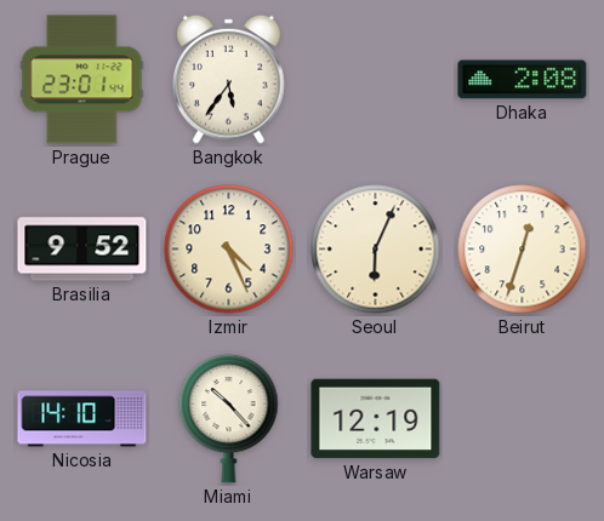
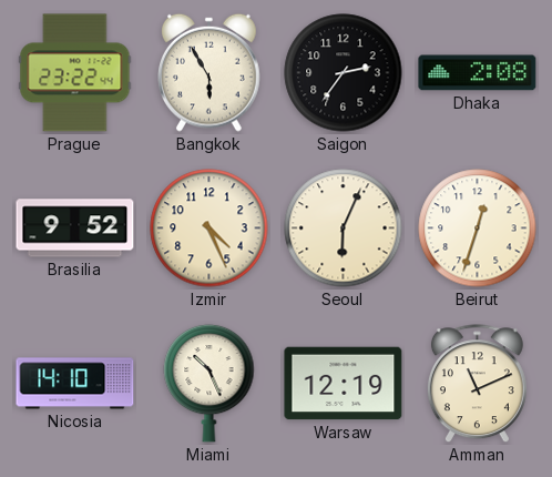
Prague: 23:01 -> 23:22
Bangkok: 5:36 -> 5:55
Saigon: none -> 2:36
Miami: 10:23 -> 10:26
Amman: none -> 11:11
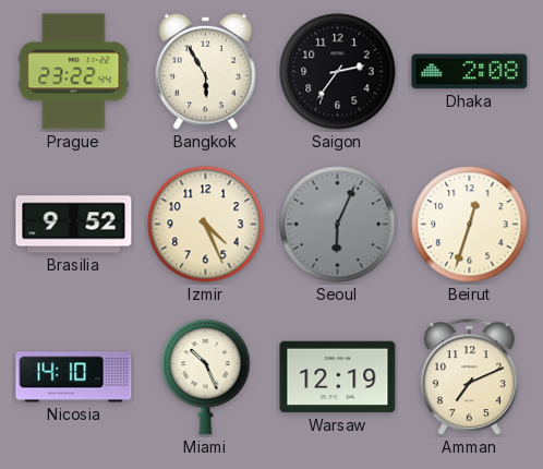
Seoul dial: cream -> grey
Amman: 11:11 -> 7:11
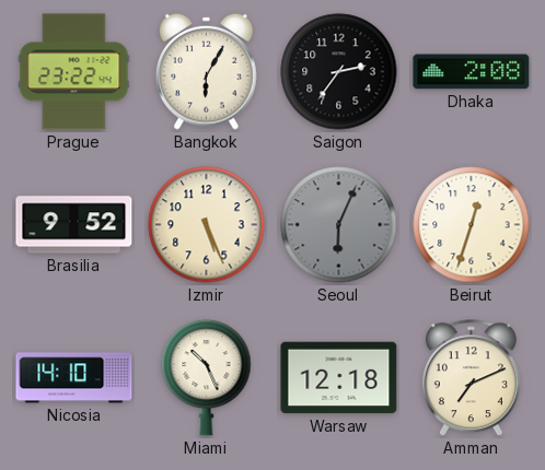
Bangkok: 5:55 -> 6:05
Izmir: 4:26 -> 5:26
Warsaw: 12:19 -> 12:18
